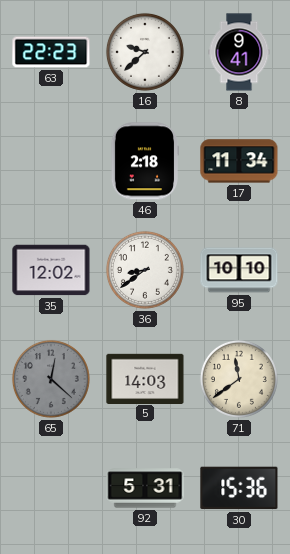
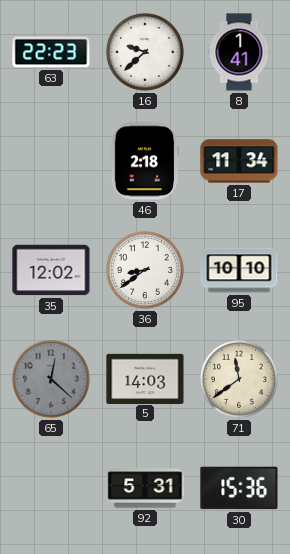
8: 9:41 -> 1:41
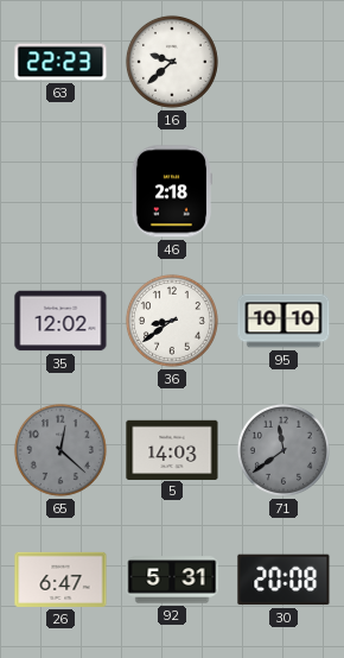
8: 1:41 -> none
17: 11:34 -> none
71 dial: cream -> grey
26: none -> 6:47
30: 15:36 -> 20:08
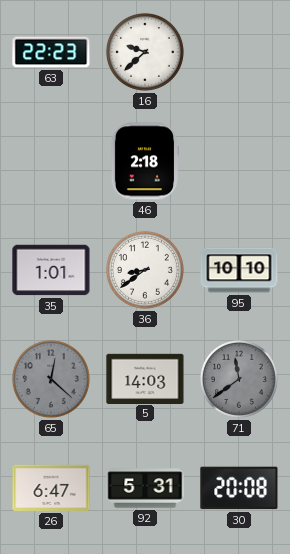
35: 12:02 -> 1:01
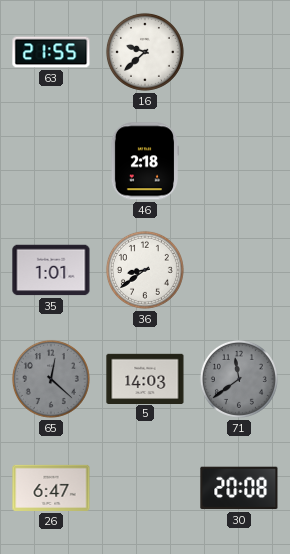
63: 22:23 -> 21:55
95: 10:10 -> none
92: 5:31 -> none
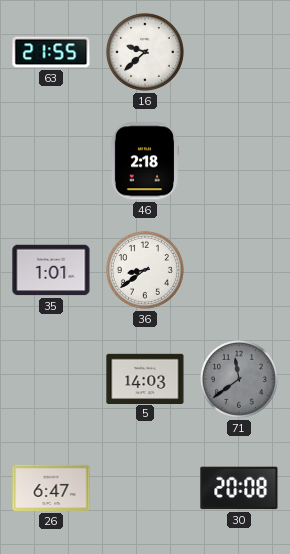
65: 12:22 -> none
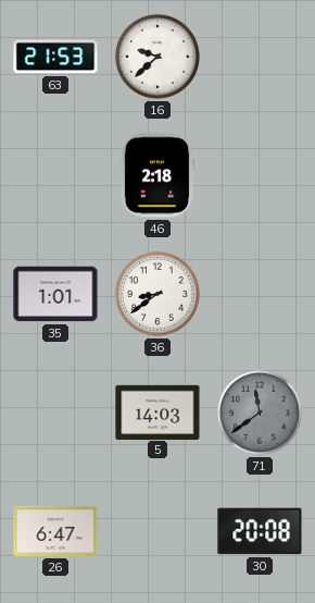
63: 21:55 -> 21:53
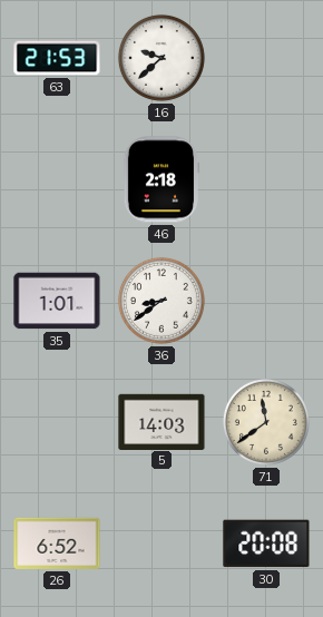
71 dial: grey -> cream
26: 6:47 -> 6:52
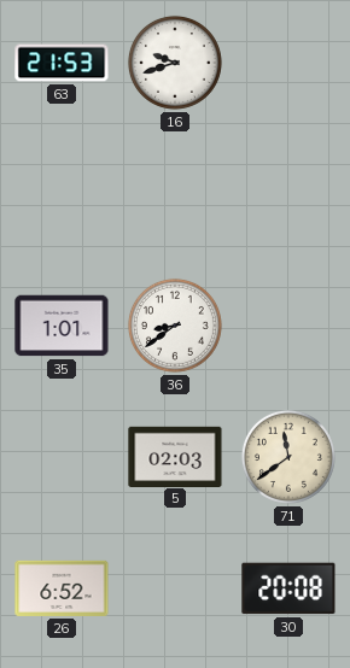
16: 9:38 -> 9:42
46: 2:18 -> none
5: 14:03 -> 02:03
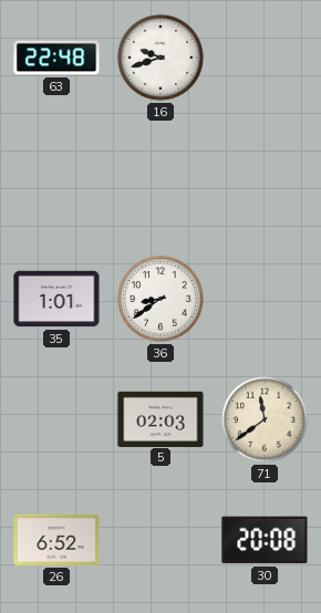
63: 21:53 -> 22:48
